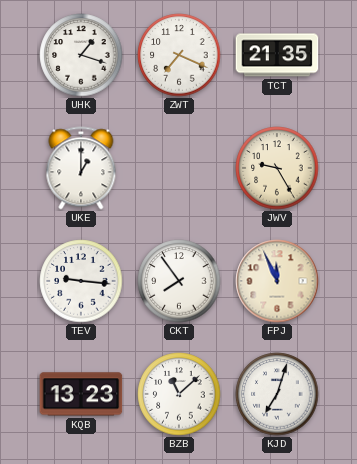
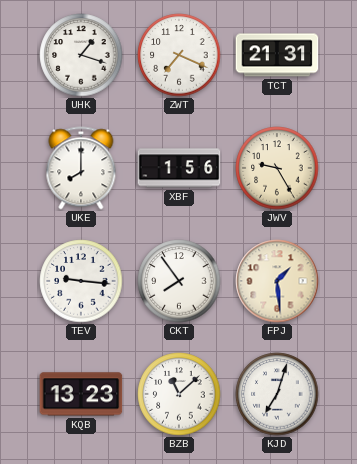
TCT: 21:35 -> 21:31
UKE: 1:00 -> 8:00
XBF: none -> 1:56
FPJ: 11:56 -> 1:29
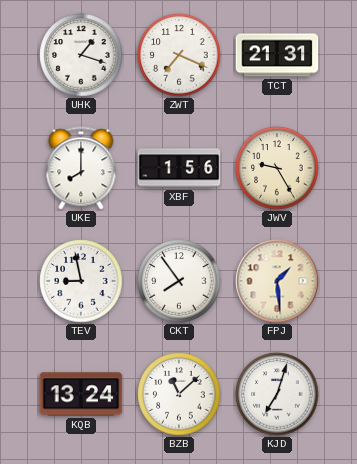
TEV: 9:16 -> 8:58
KQB: 13:23 -> 13:24
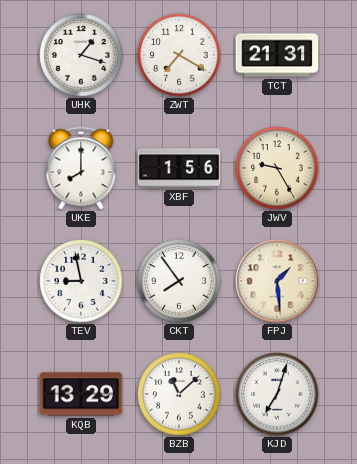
ZWT: 7:19 -> 7:20
KQB: 13:24 -> 13:29
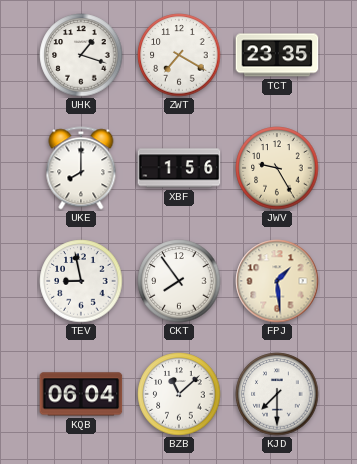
TCT: 21:31 -> 23:35
KQB: 13:29 -> 06:04
KJD: 7:03 -> 7:30
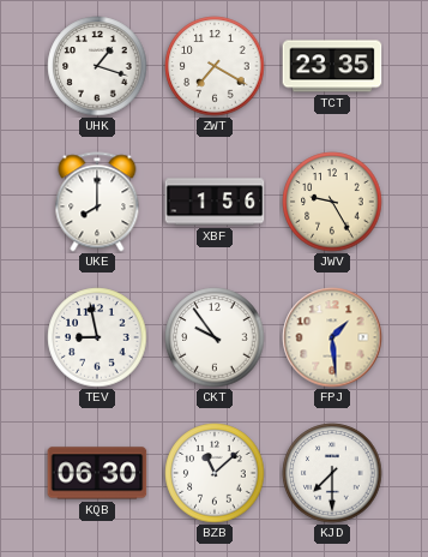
CKT: 7:54 -> 9:54
KQB: 06:04 -> 06:30
